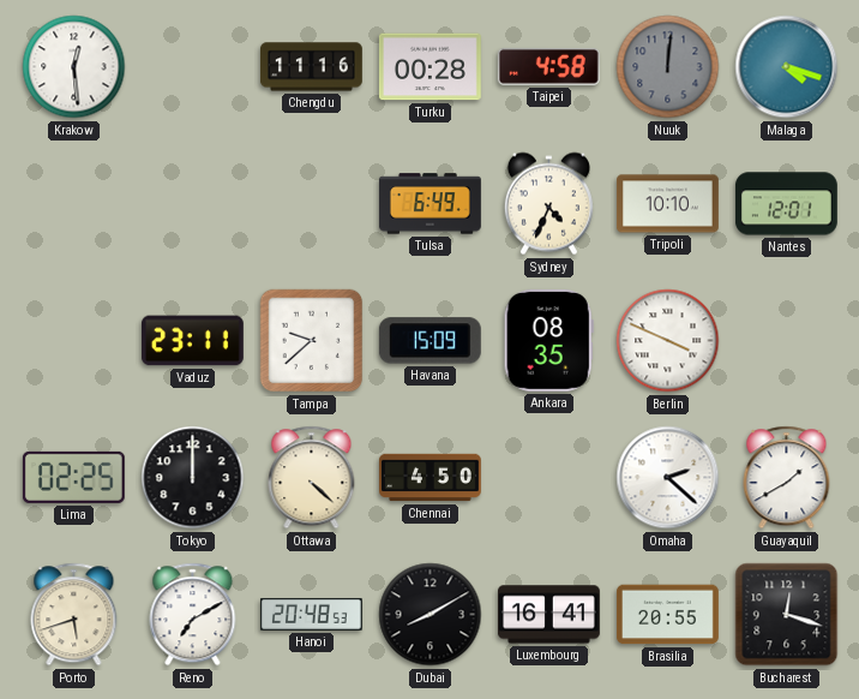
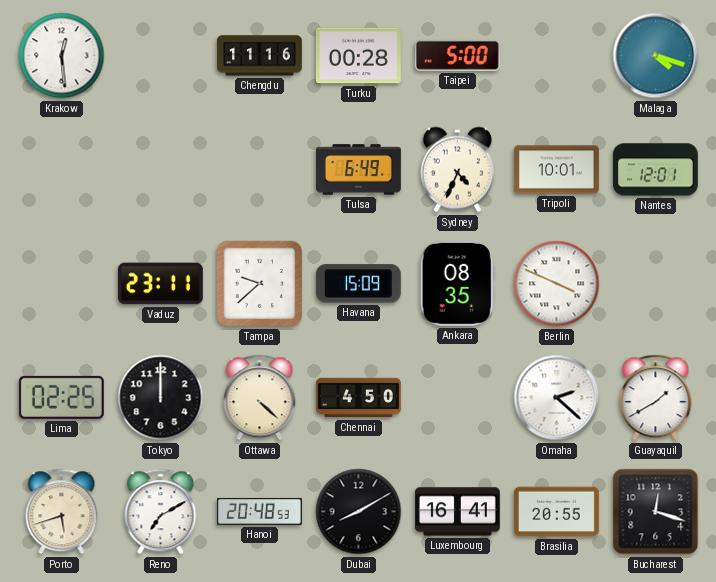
Taipei: 4:58 -> 5:00
Nuuk: 12:01 -> none
Tripoli: 10:10 -> 10:01
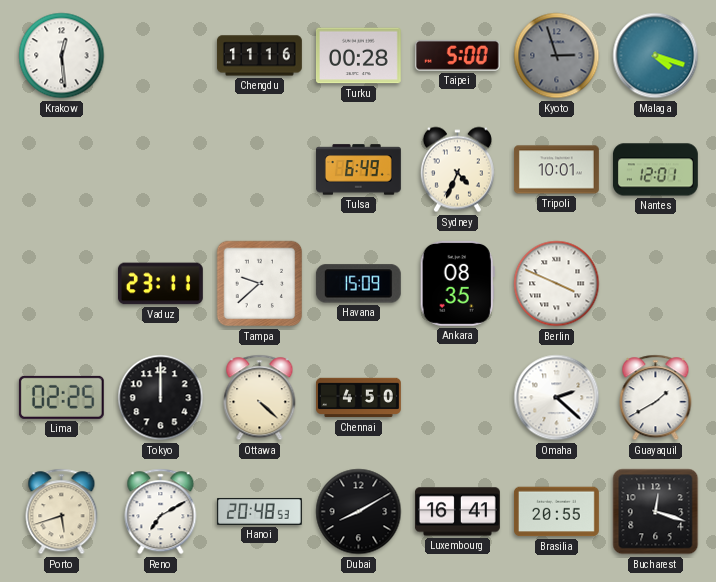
Kyoto: none -> 2:57
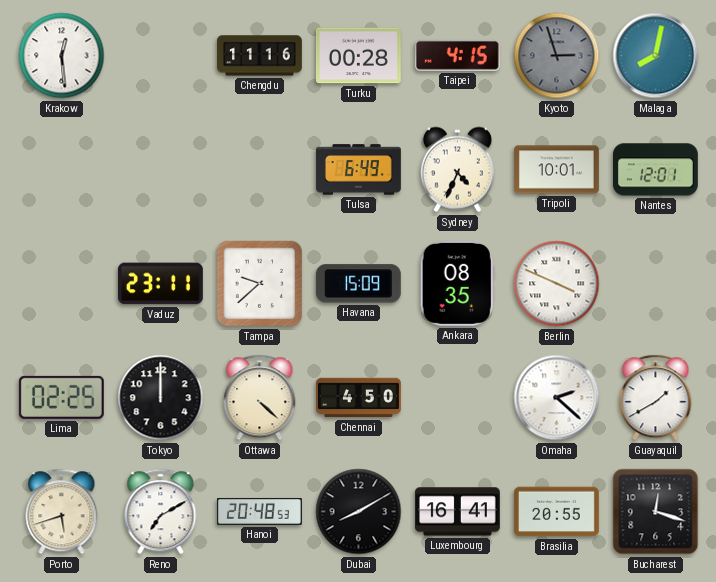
Taipei: 5:00 -> 4:15
Malaga: 4:18 -> 8:02
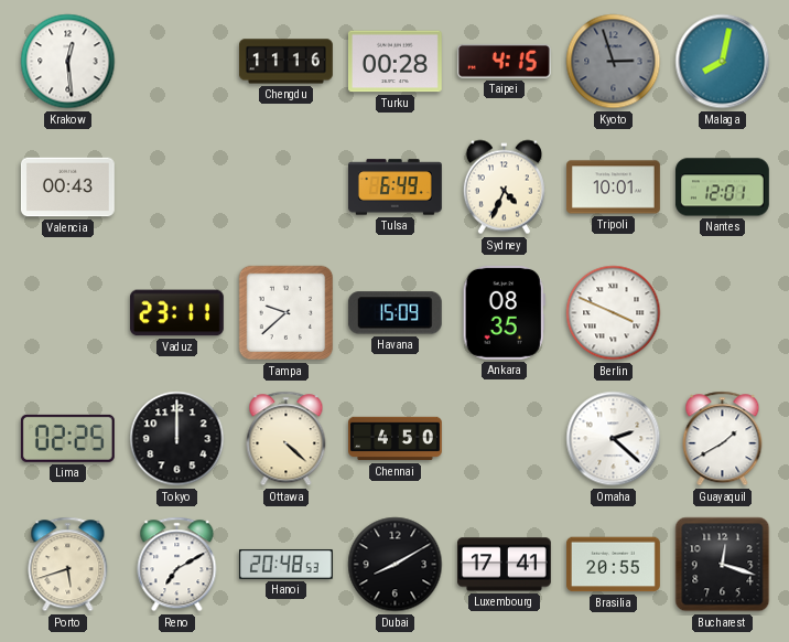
Valencia: none -> 00:43
Luxembourg: 16:41 -> 17:41
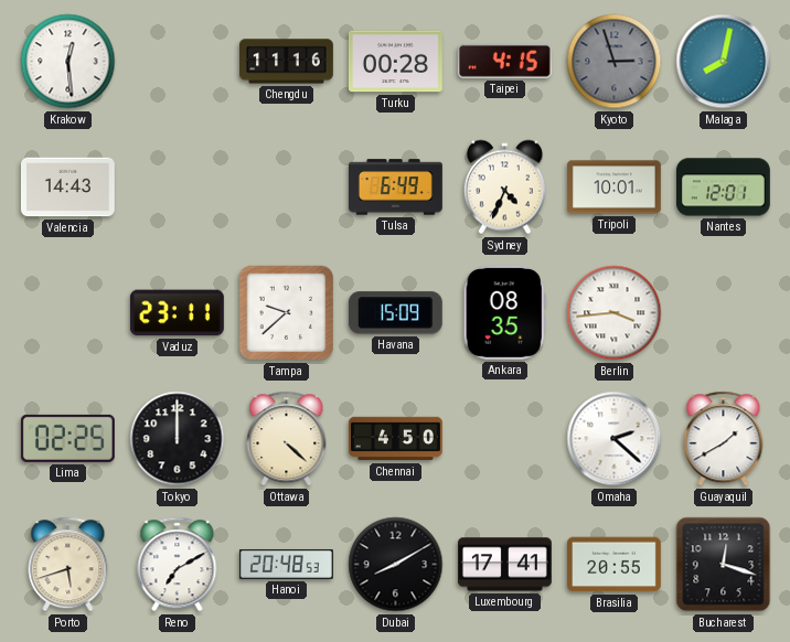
Valencia: 00:43 -> 14:43
Berlin: 3:49 -> 3:44
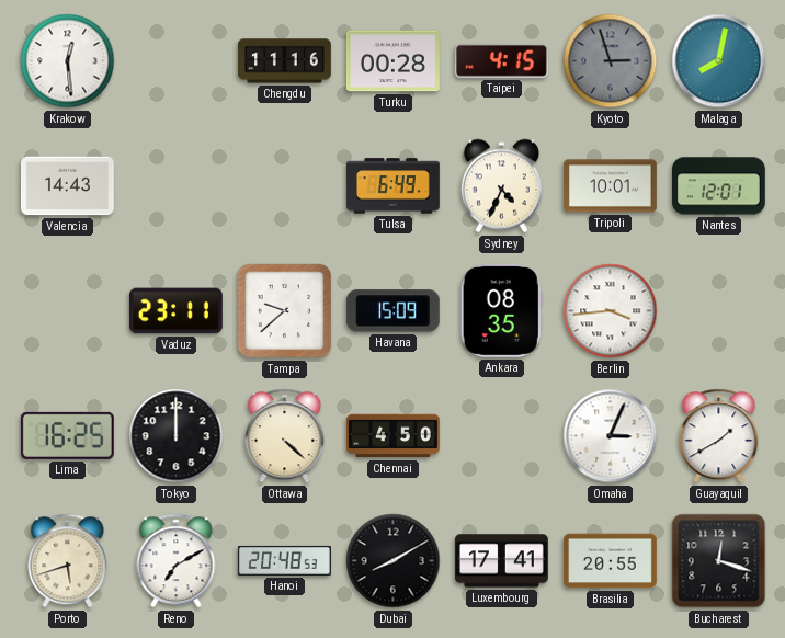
Lima: 02:25 -> 16:25
Omaha: 2:22 -> 3:04
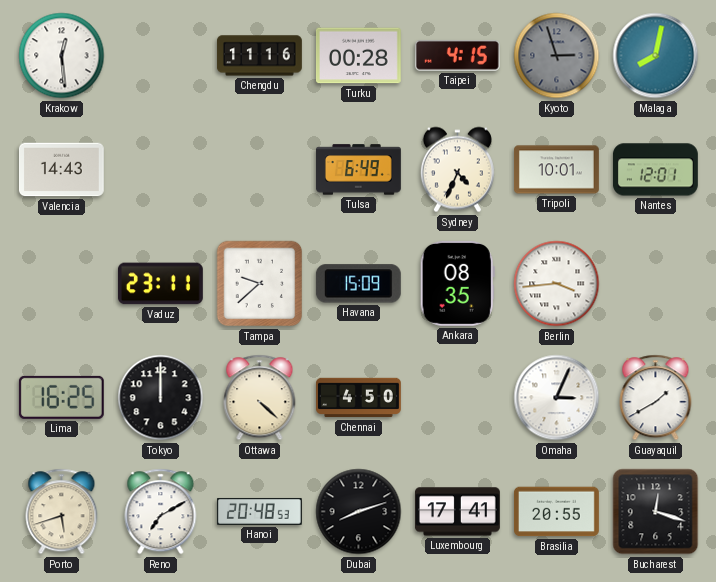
Dubai: 8:10 -> 8:12
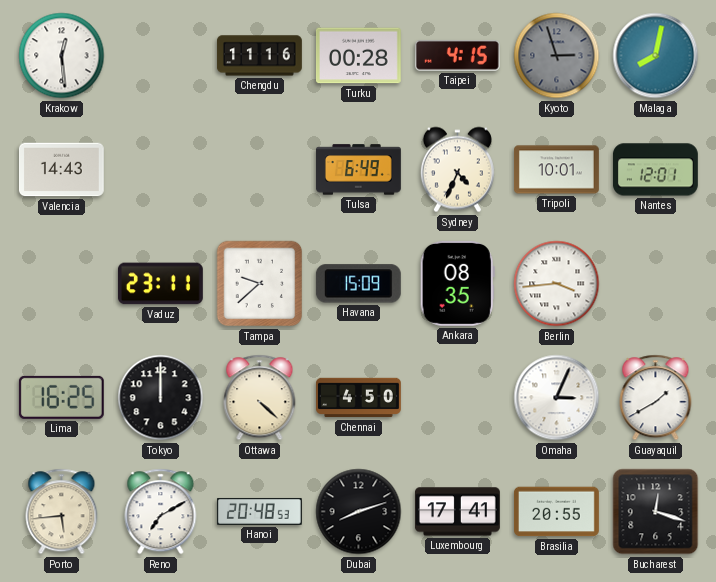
Porto: 5:42 -> 5:44
